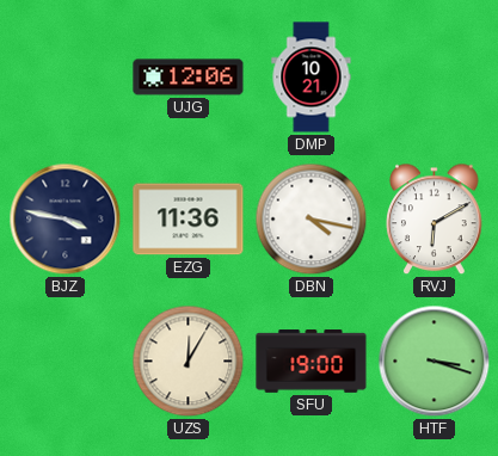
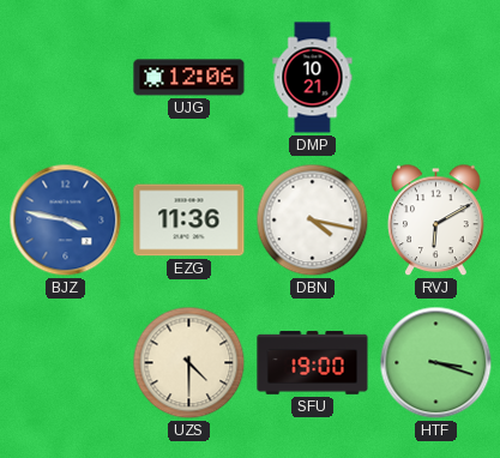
BJZ dial: navy -> blue
UZS: 12:05 -> 4:30
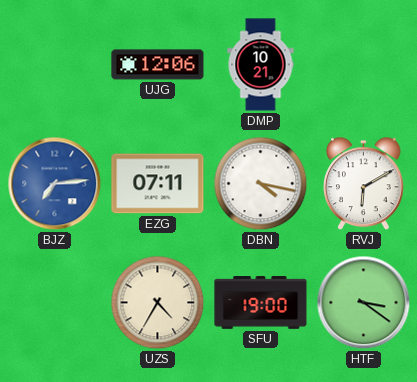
BJZ: 3:47 -> 7:14
EZG: 11:36 -> 07:11
UZS: 4:30 -> 4:35
HTF: 3:18 -> 3:21
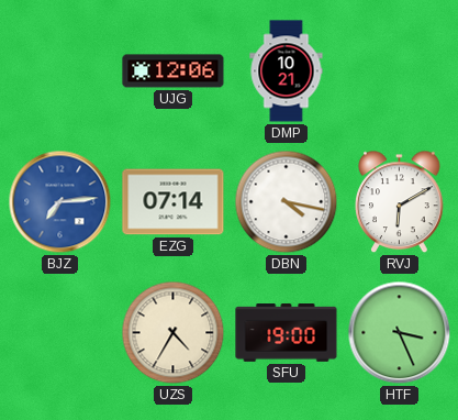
EZG: 07:11 -> 07:14
HTF: 3:21 -> 3:26
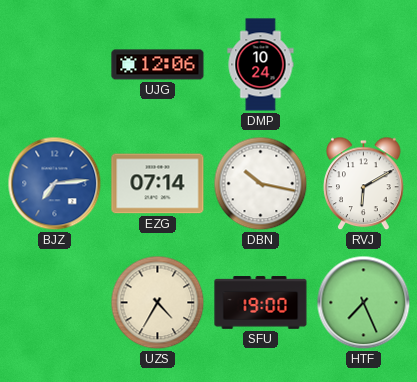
DMP: 10:21 -> 10:24
DBN: 4:17 -> 10:17
HTF: 3:26 -> 7:26
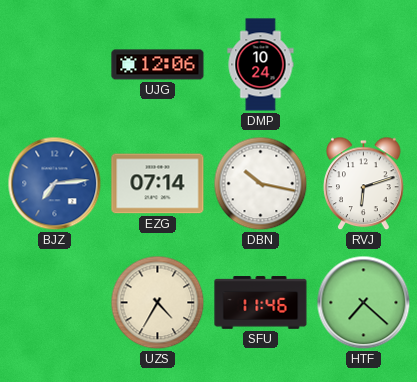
RVJ: 6:10 -> 6:12
SFU: 19:00 -> 11:46
HTF: 7:26 -> 7:22
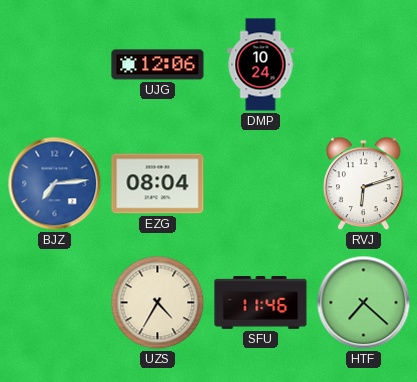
EZG: 07:14 -> 08:04
DBN: 10:17 -> none
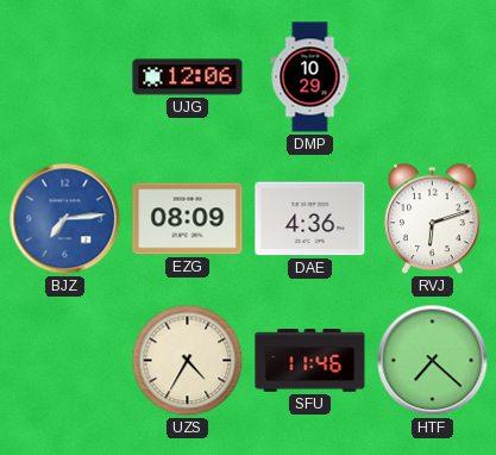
DMP: 10:24 -> 10:29
EZG: 08:04 -> 08:09
DAE: none -> 4:36
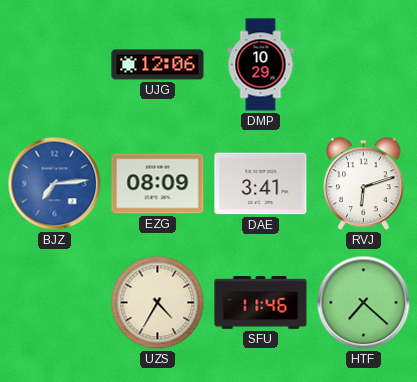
DAE: 4:36 -> 3:41
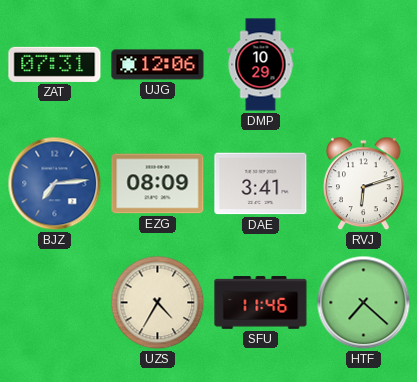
ZAT: none -> 07:31
